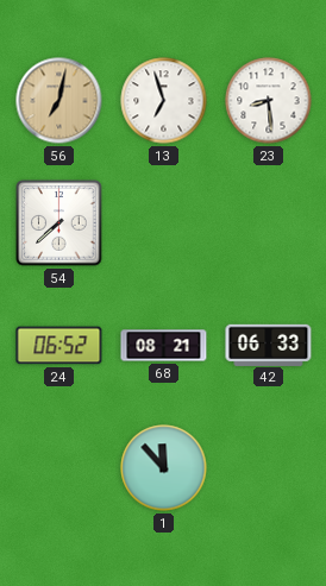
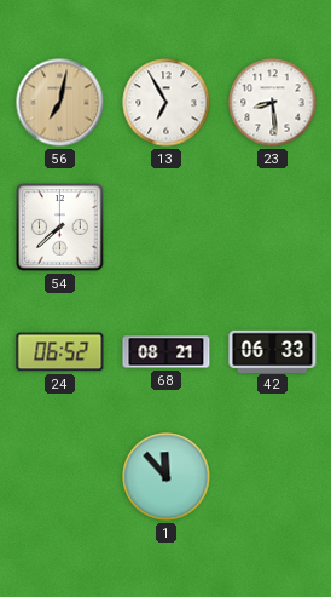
13: 6:57 -> 6:55
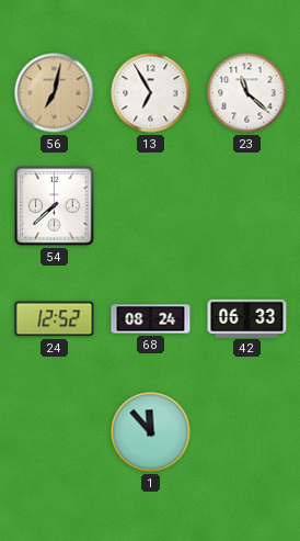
23: 8:29 -> 11:22
24: 06:52 -> 12:52
68: 08:21 -> 08:24
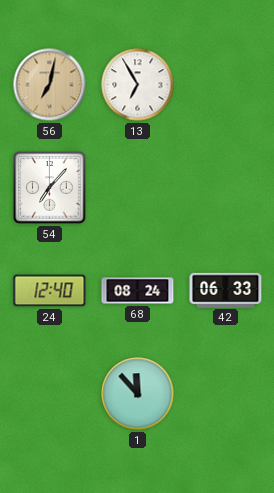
23: 11:22 -> none
54: 7:38 -> 7:07
24: 12:52 -> 12:40
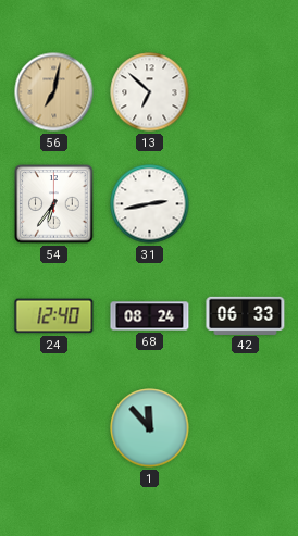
13: 6:55 -> 6:52
54: 7:07 -> 6:36
31: none -> 2:43
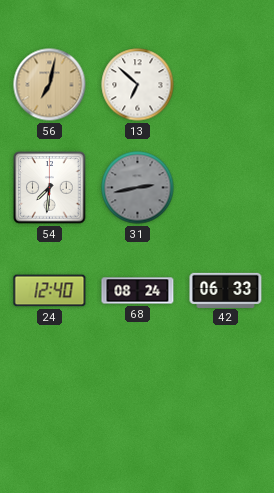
54: 6:36 -> 7:31
31 dial: white -> grey
1: 11:53 -> none
